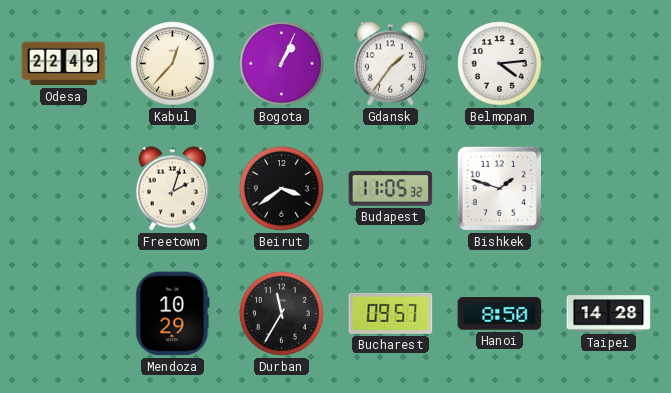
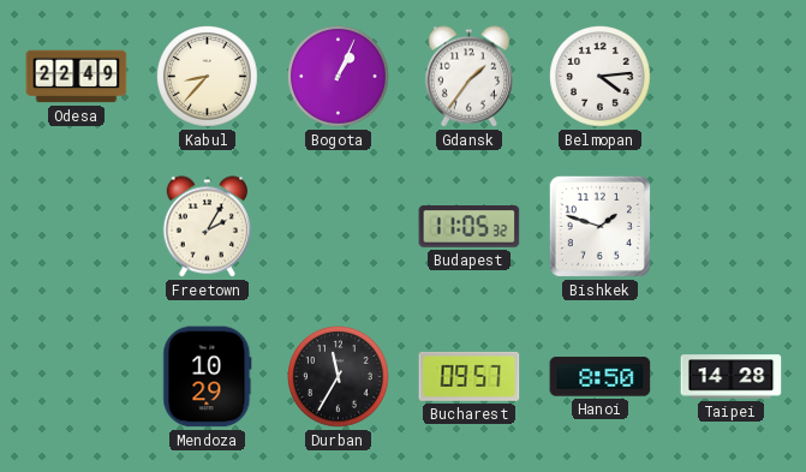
Kabul: 12:37 -> 8:37
Freetown: 2:03 -> 2:05
Beirut: 3:39 -> none
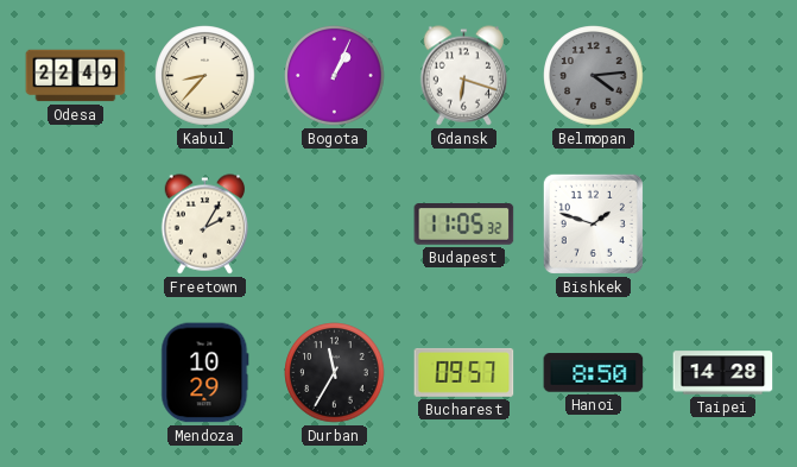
Gdansk: 1:36 -> 6:18
Belmopan dial: white -> grey
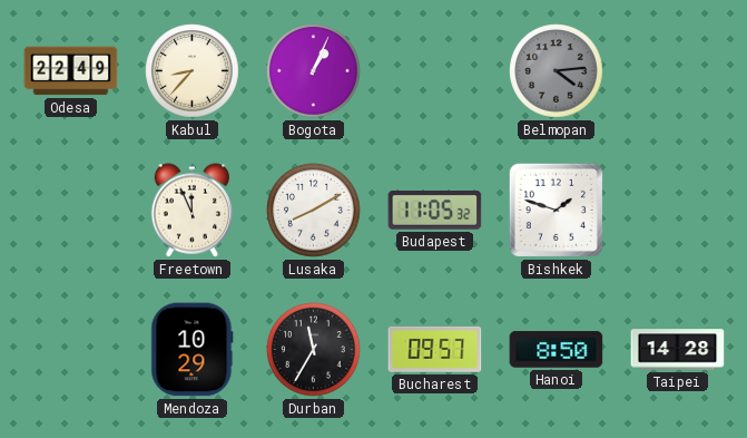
Gdansk: 6:18 -> none
Freetown: 2:05 -> 11:56
Lusaka: none -> 8:10
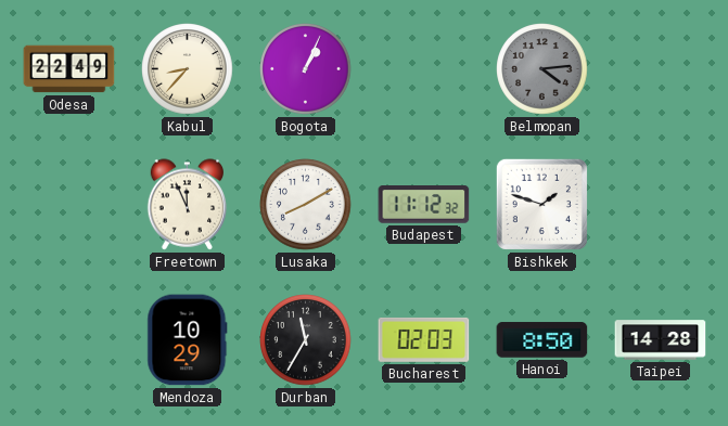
Budapest: 11:05 -> 11:12
Bucharest: 09:57 -> 02:03
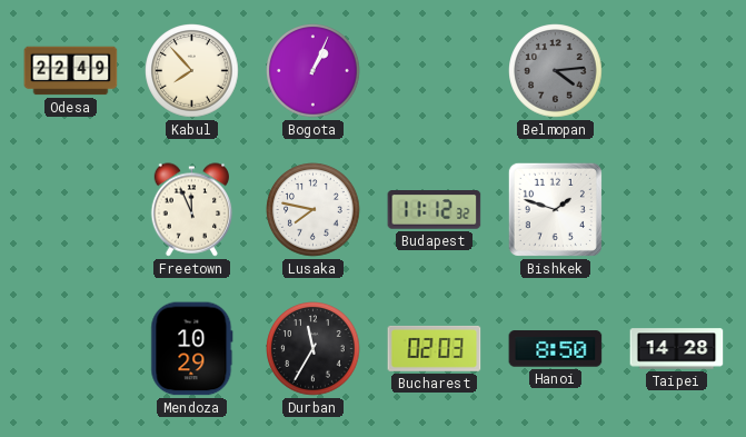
Kabul: 8:37 -> 7:53
Lusaka: 8:10 -> 7:47
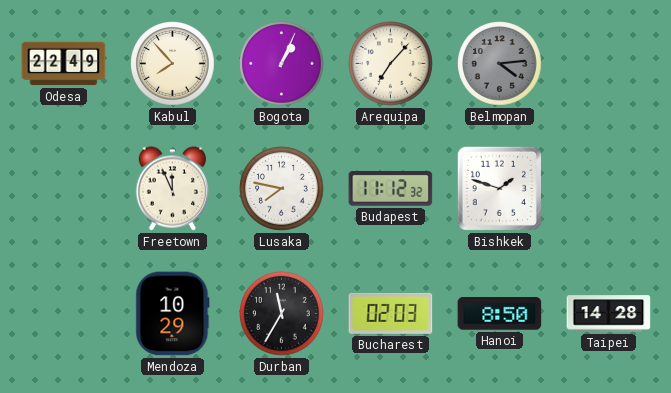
Arequipa: none -> 7:07
